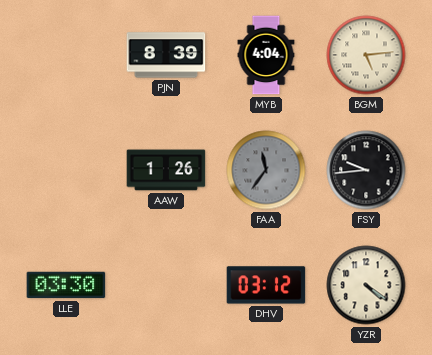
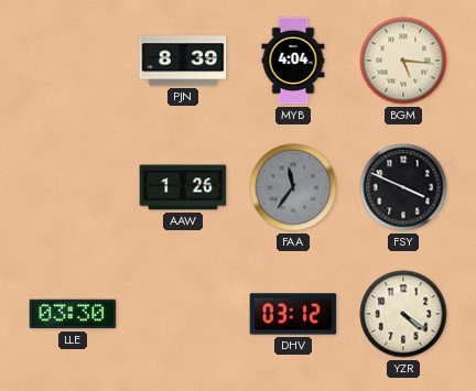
BGM: 5:14 -> 5:16
FSY: 9:44 -> 3:49
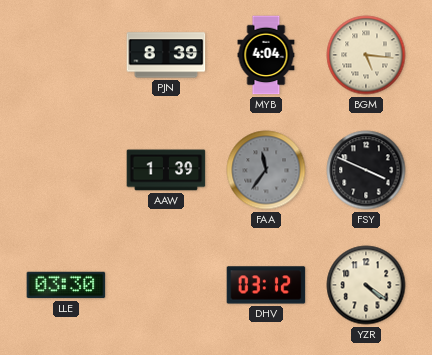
AAW: 1:26 -> 1:39
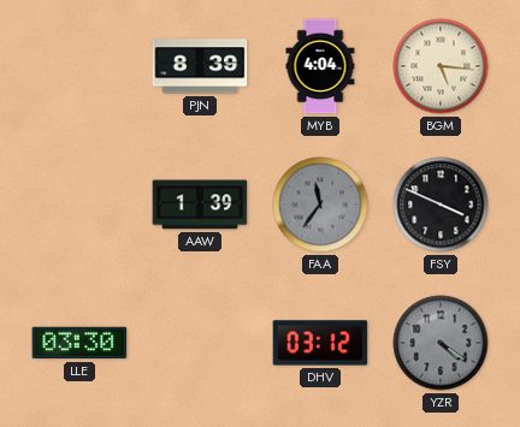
YZR dial: cream -> grey
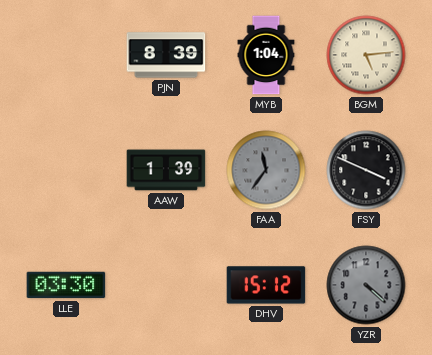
MYB: 4:04 -> 1:04
BGM: 5:16 -> 5:14
DHV: 03:12 -> 15:12
YZR: 4:21 -> 4:22
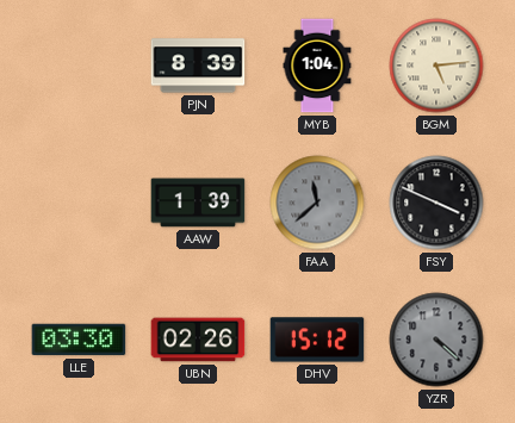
FAA: 11:36 -> 11:38
UBN: none -> 02:26
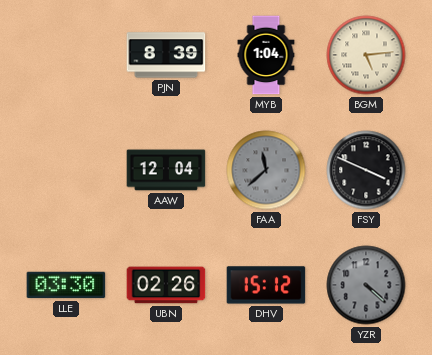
AAW: 1:39 -> 12:04
